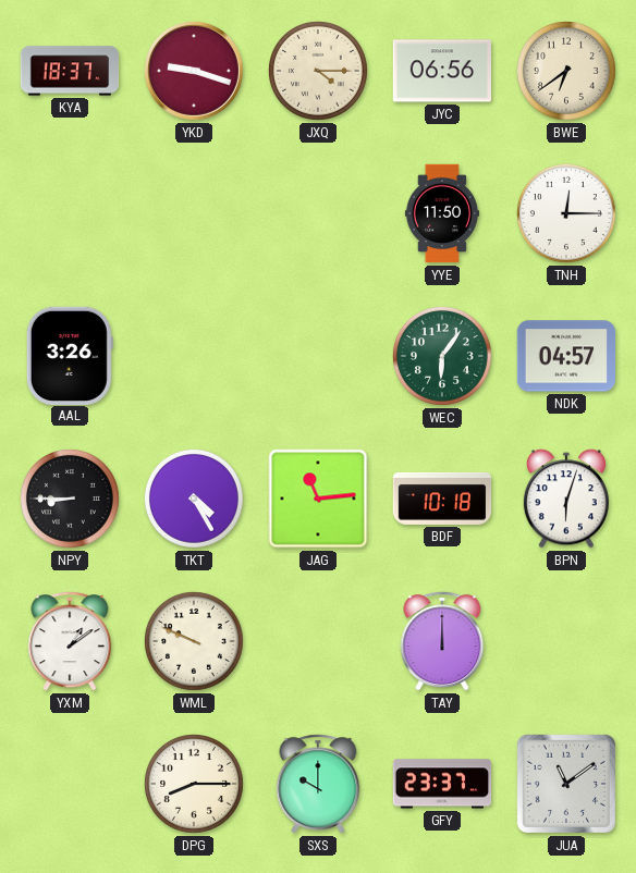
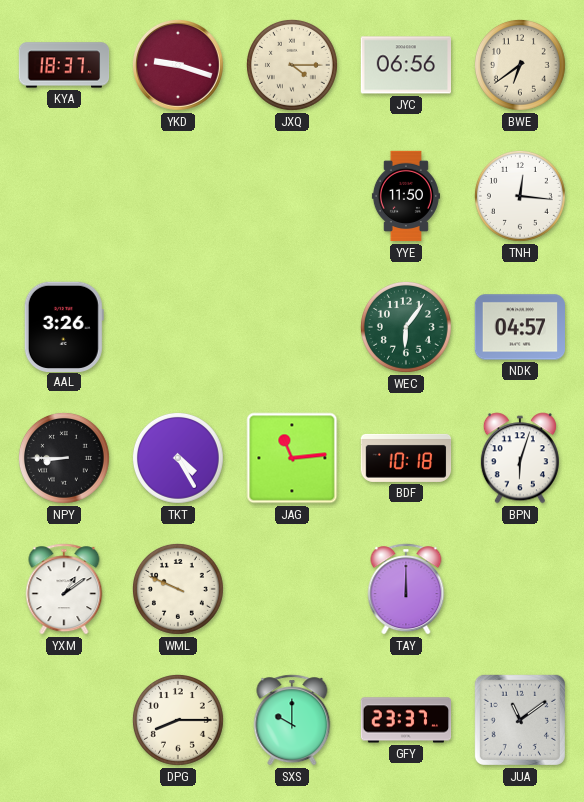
TNH: 12:15 -> 12:16
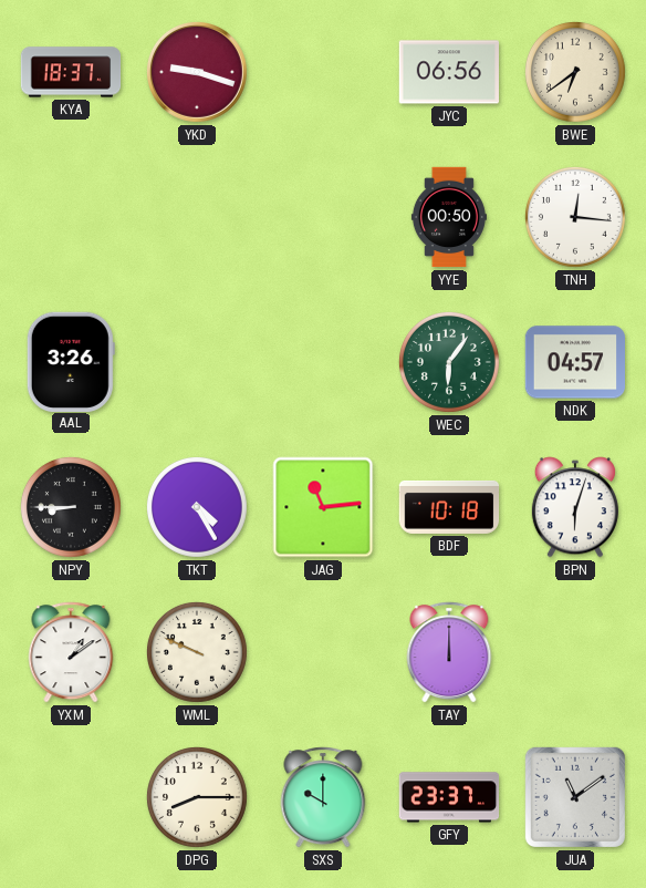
JXQ: 4:15 -> none
YYE: 11:50 -> 00:50
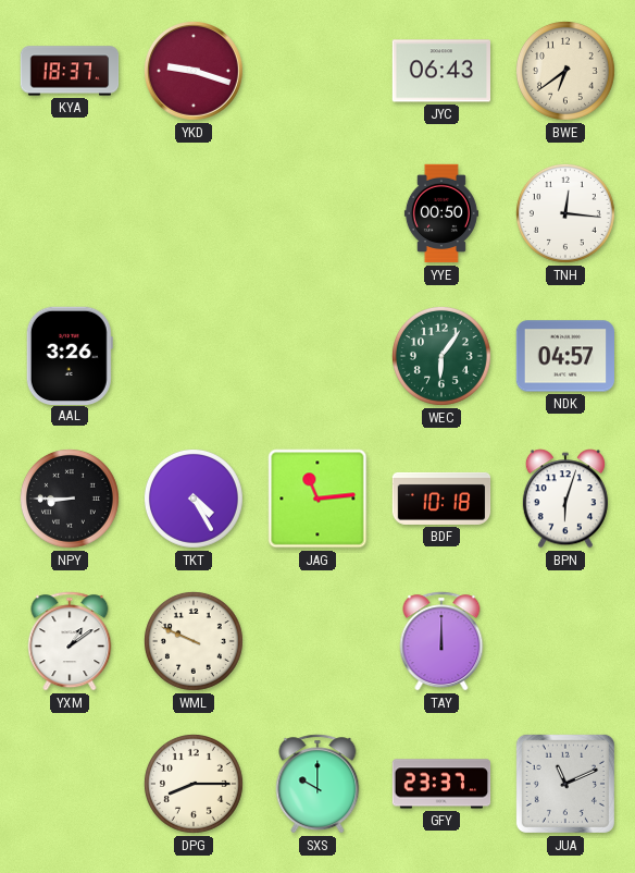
JYC: 06:56 -> 06:43
JUA: 11:09 -> 11:11
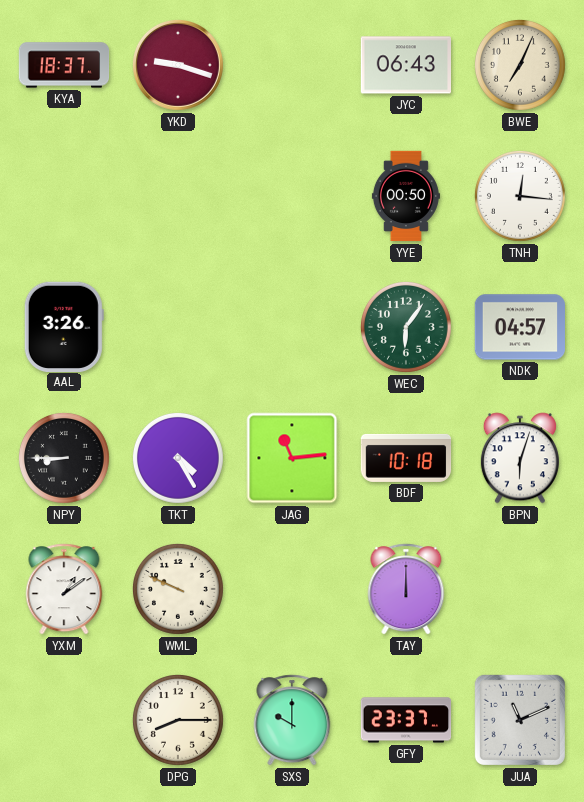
BWE: 6:39 -> 7:04
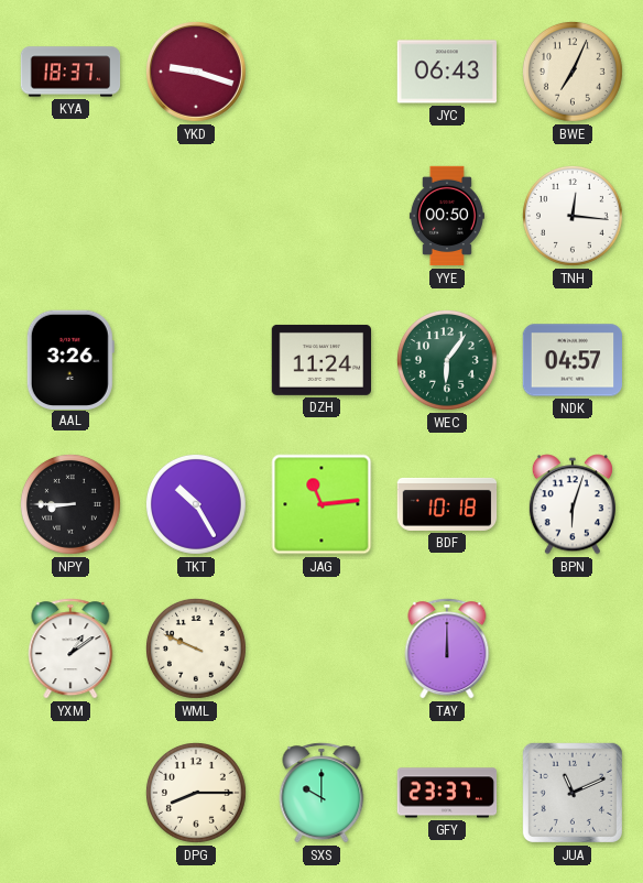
DZH: none -> 11:24
TKT: 4:25 -> 10:25
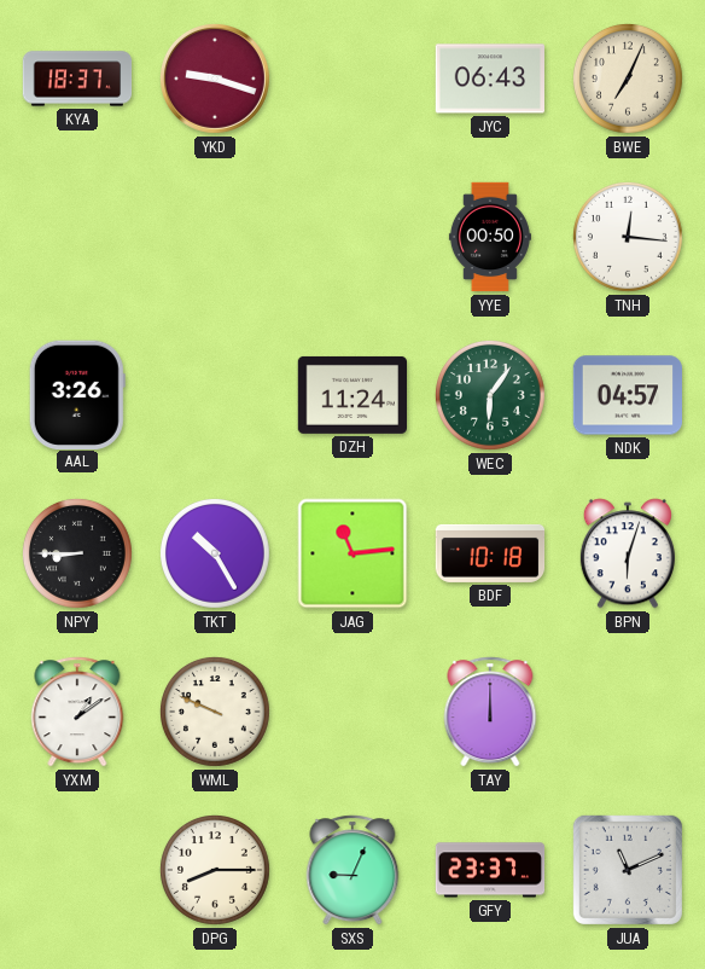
SXS: 10:00 -> 9:04
